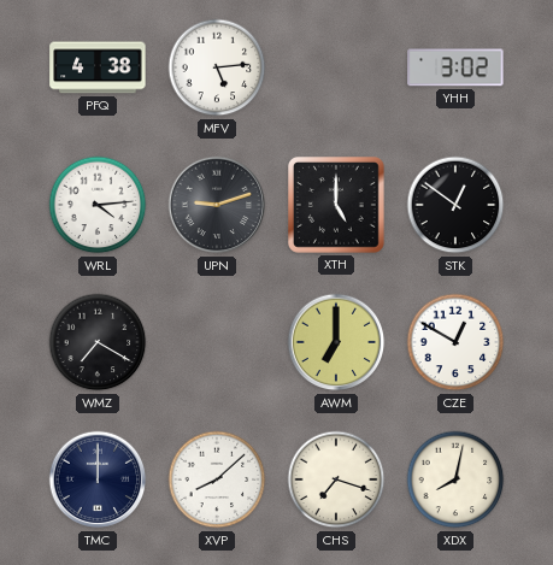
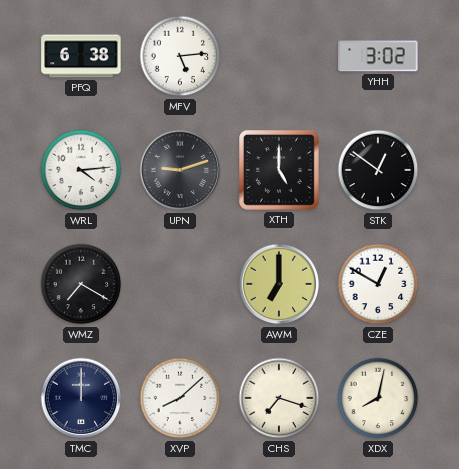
PFQ: 4:38 -> 6:38
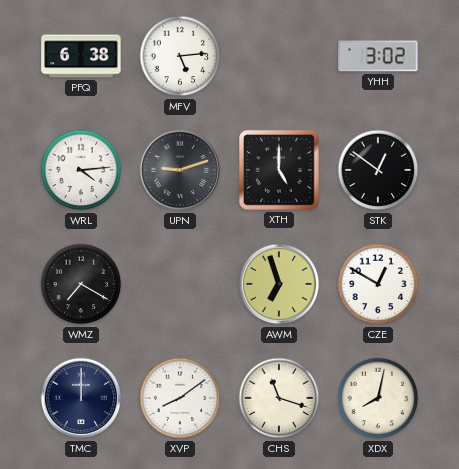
AWM: 7:00 -> 6:57
XVP: 8:08 -> 8:09
CHS: 7:18 -> 11:18
